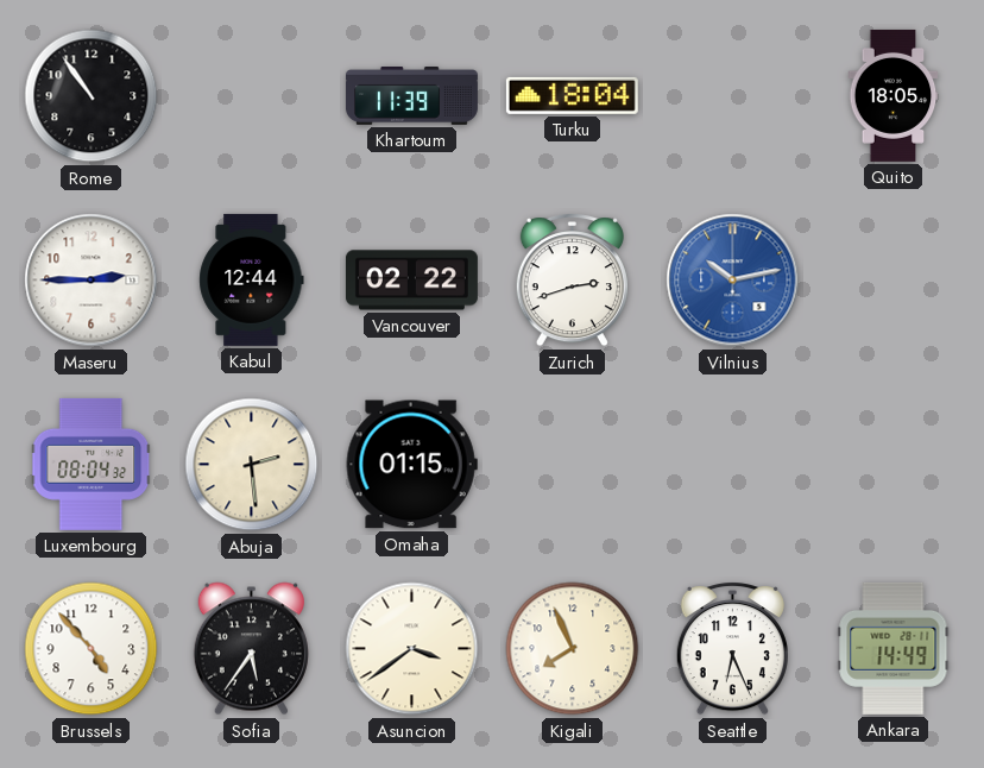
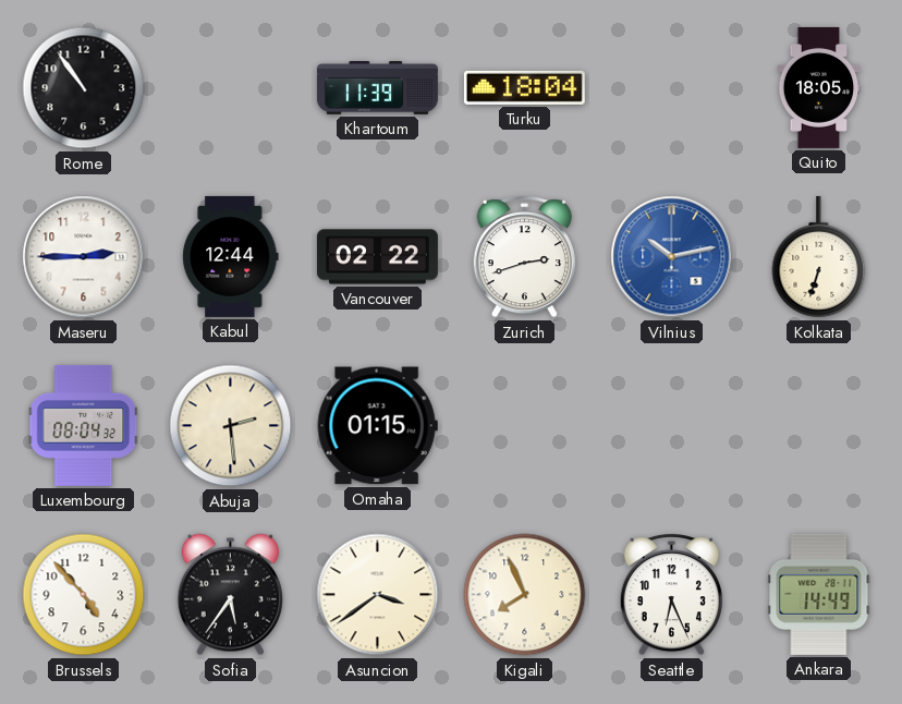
Kolkata: none -> 6:33
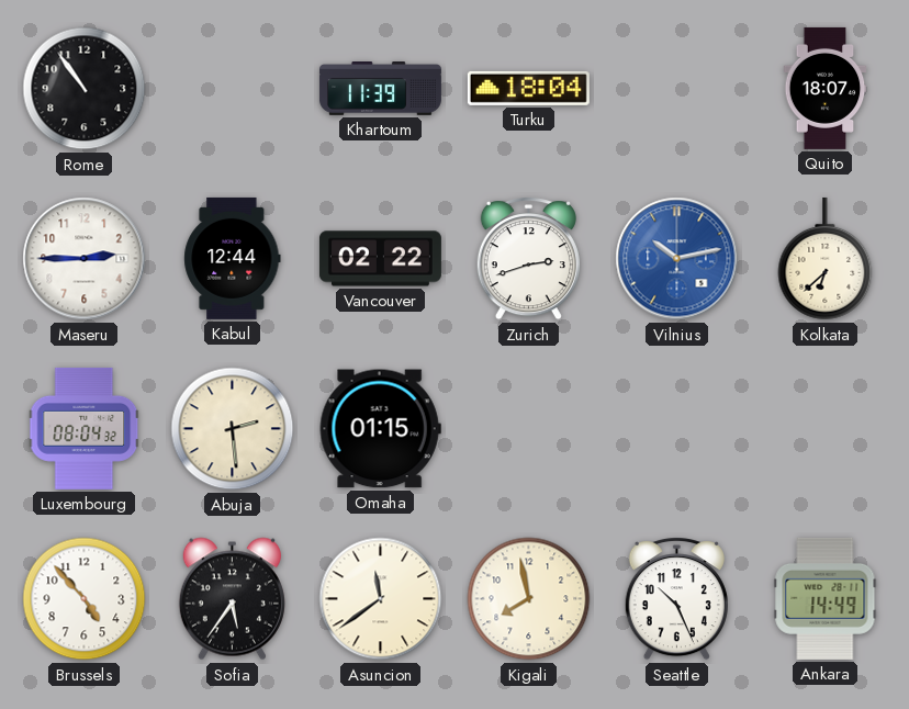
Quito: 18:05 -> 18:07
Kolkata: 6:33 -> 6:38
Asuncion: 3:39 -> 11:39
Kigali: 7:56 -> 7:58
Seattle: 6:26 -> 10:26
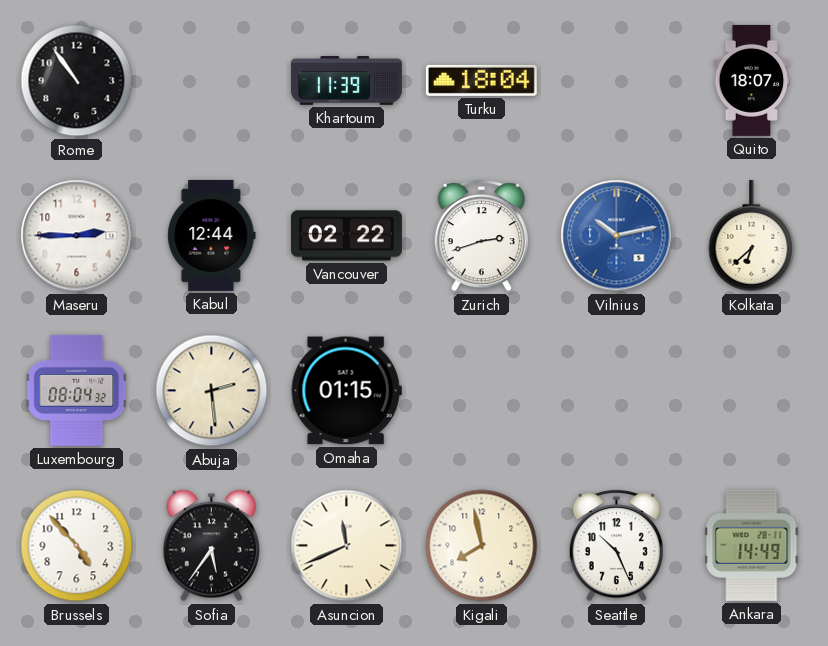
Asuncion: 11:39 -> 11:41
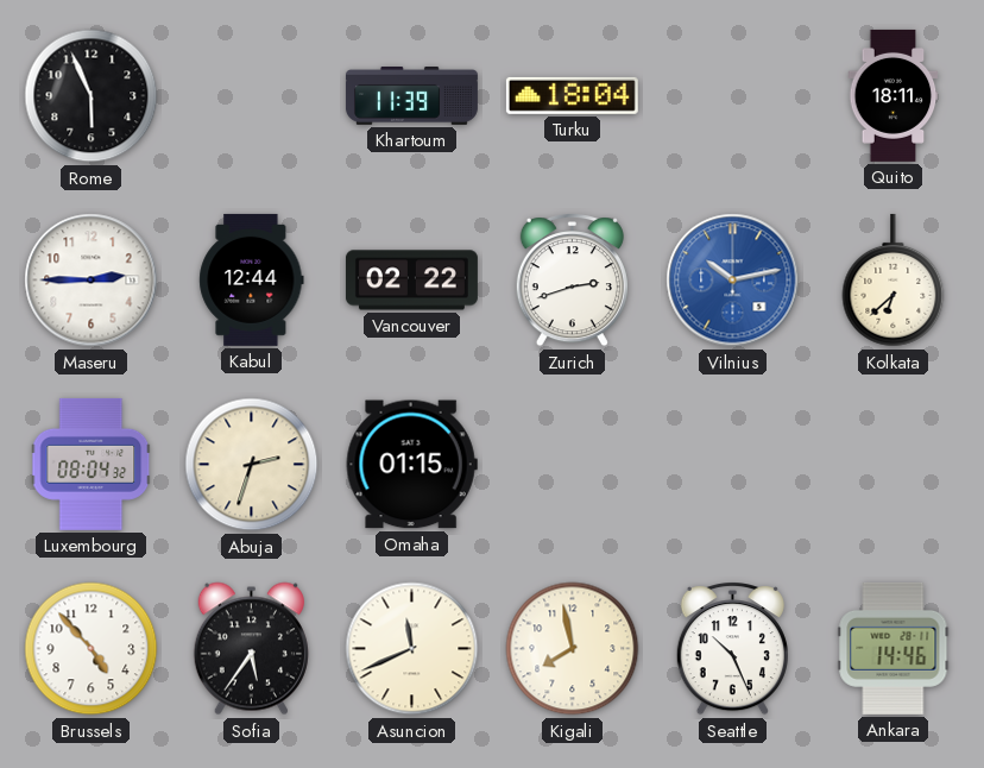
Rome: 10:54 -> 5:56
Quito: 18:07 -> 18:11
Abuja: 2:29 -> 2:33
Ankara: 14:49 -> 14:46
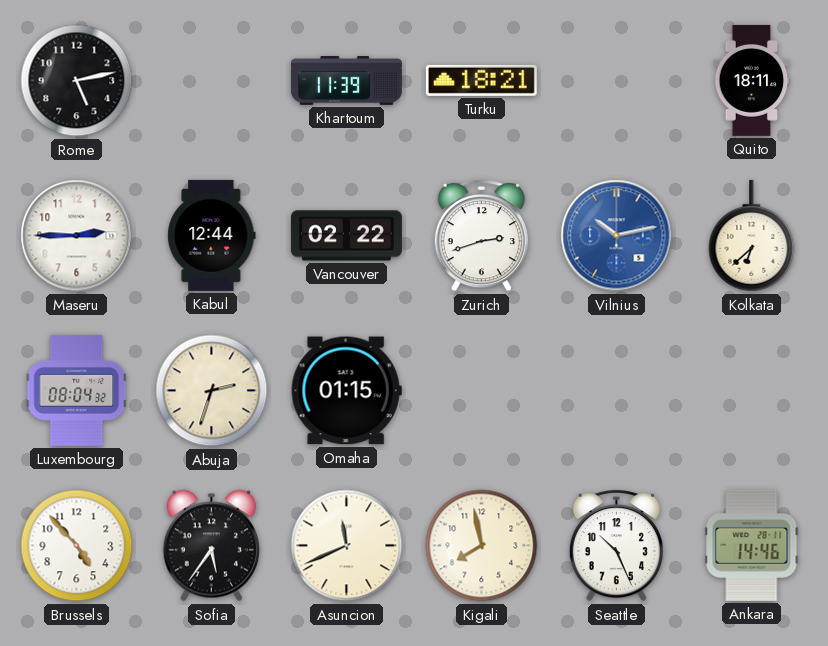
Rome: 5:56 -> 5:13
Turku: 18:04 -> 18:21
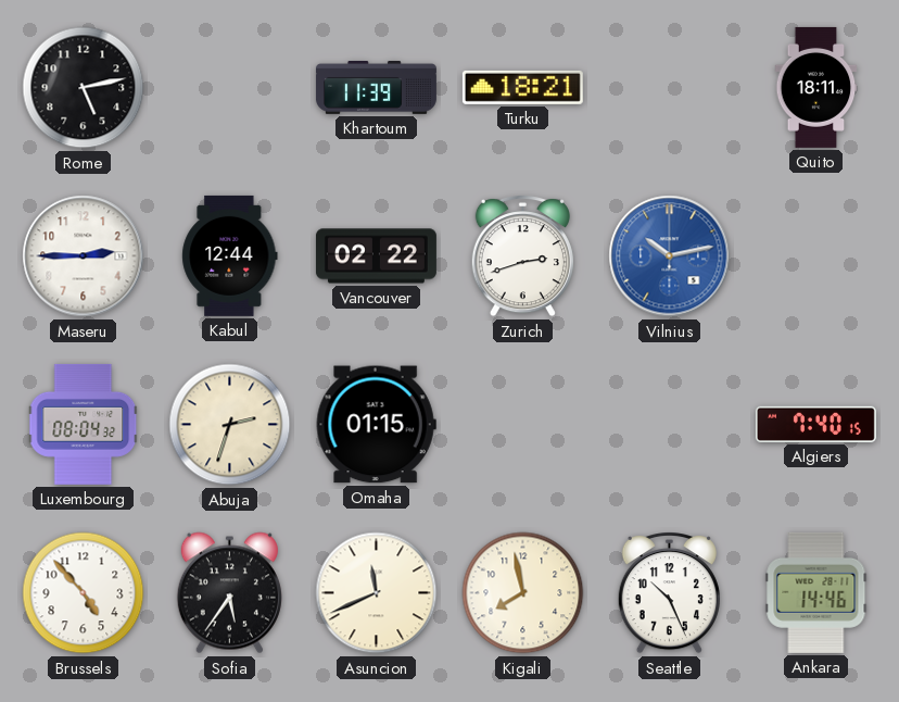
Kolkata: 6:38 -> none
Algiers: none -> 7:40
